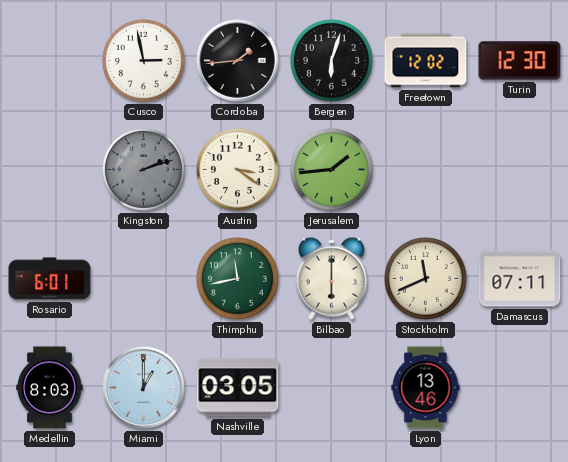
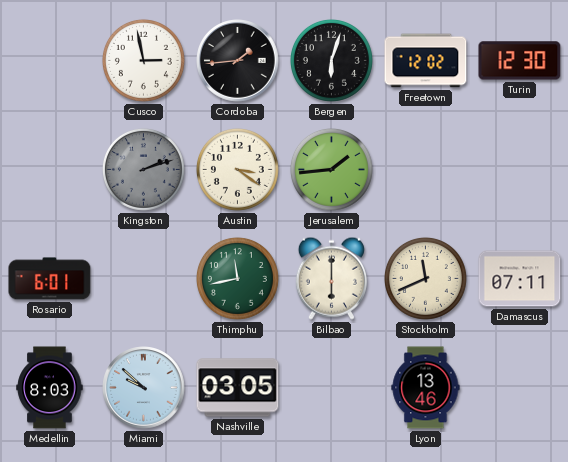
Miami: 1:00 -> 9:52
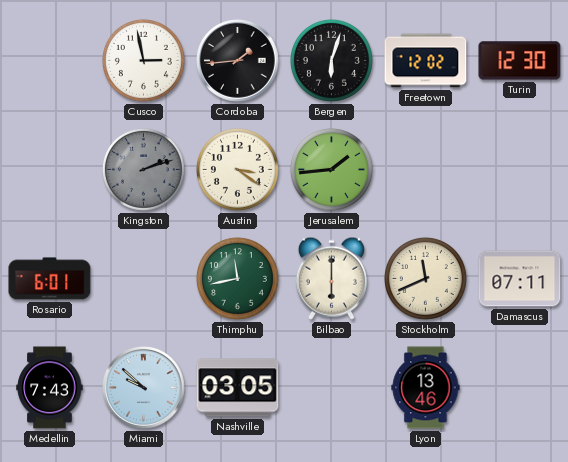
Medellin: 8:03 -> 7:43
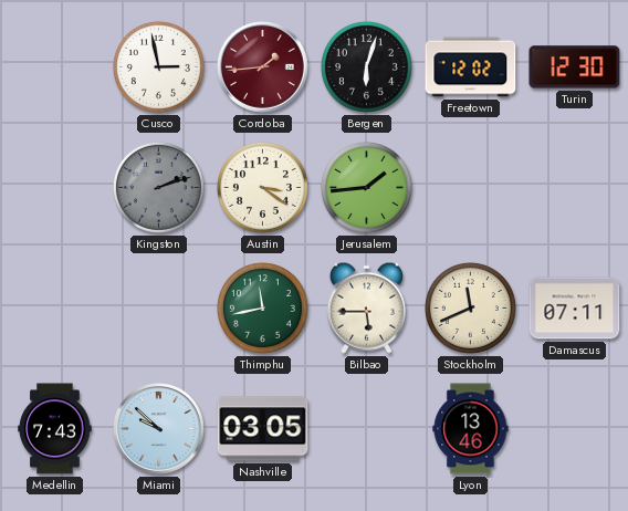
Cordoba dial: black -> burgundy
Rosario: 6:01 -> none
Bilbao: 6:00 -> 5:45
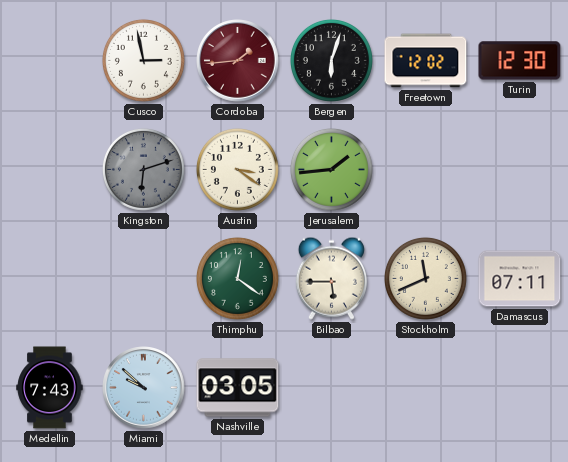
Kingston: 2:12 -> 6:12
Thimphu: 11:43 -> 12:21
Lyon: 13:46 -> none
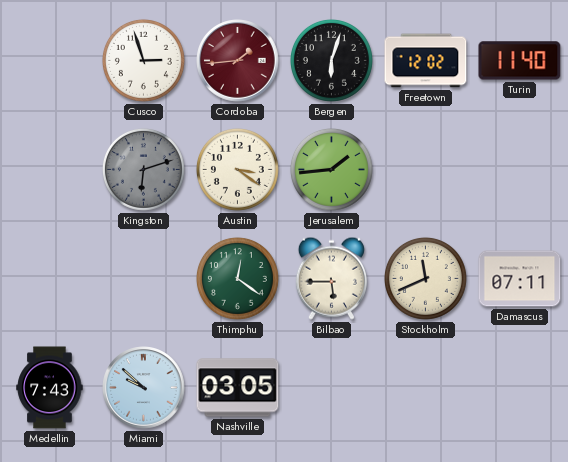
Cusco: 2:58 -> 2:57
Turin: 12:30 -> 11:40
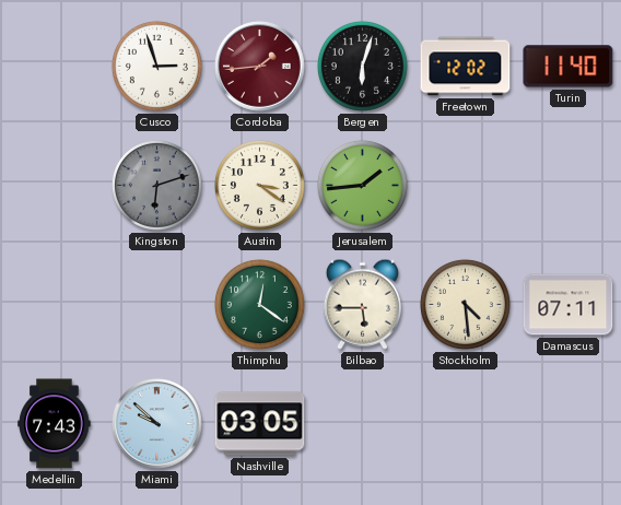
Stockholm: 11:41 -> 4:29
